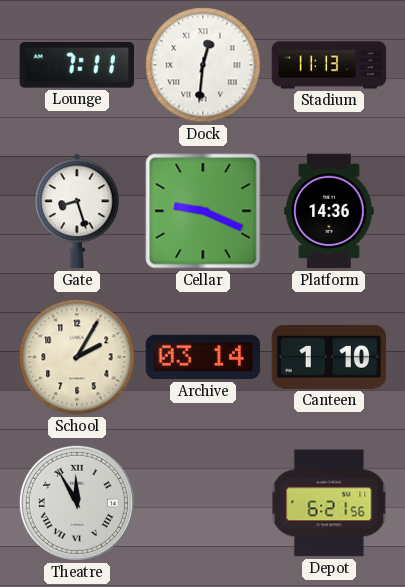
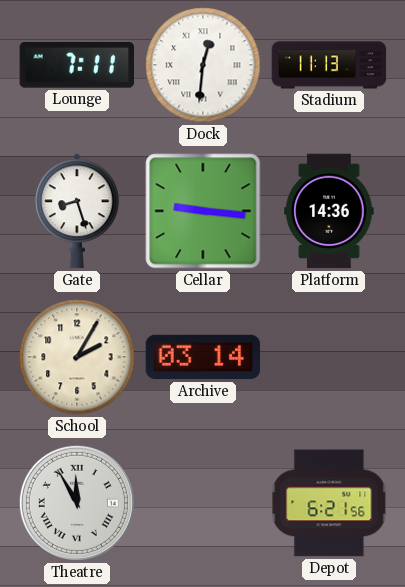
Cellar: 9:19 -> 9:16
Canteen: 1:10 -> none
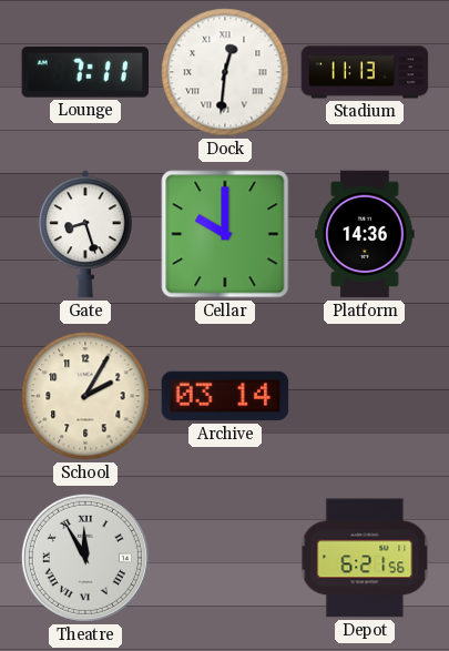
Cellar: 9:16 -> 10:00
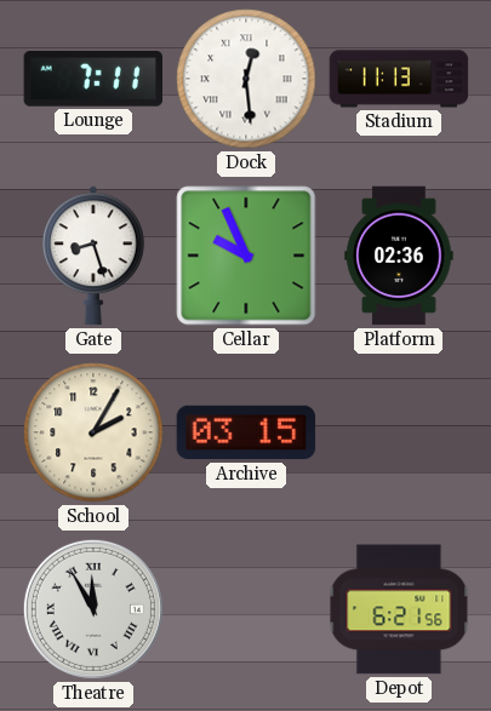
Dock: 12:31 -> 12:29
Cellar: 10:00 -> 9:56
Platform: 14:36 -> 02:36
Archive: 03:14 -> 03:15
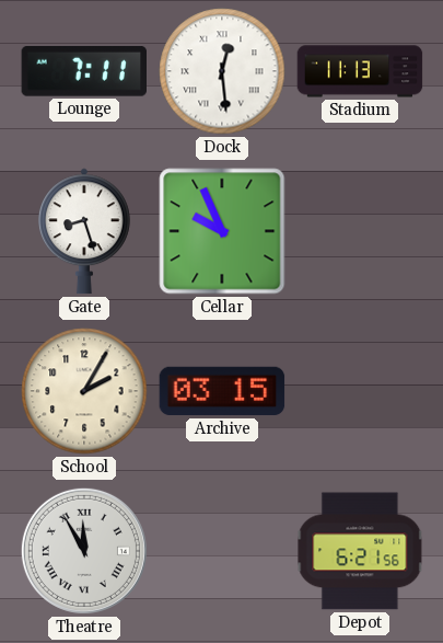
Platform: 02:36 -> none
